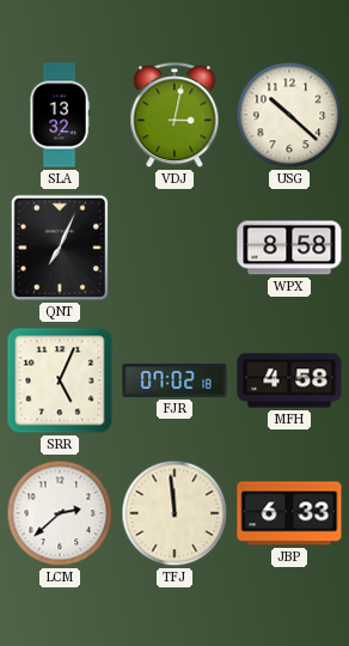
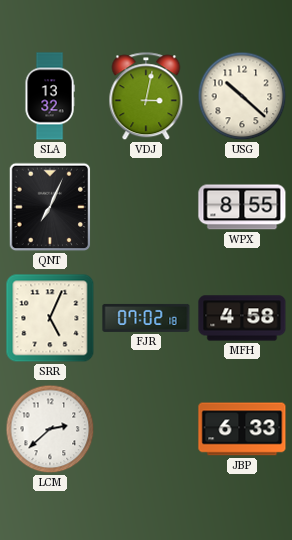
WPX: 8:58 -> 8:55
TFJ: 11:59 -> none
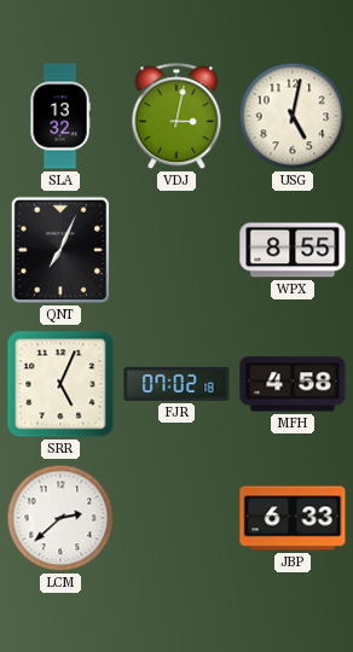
USG: 10:22 -> 5:02
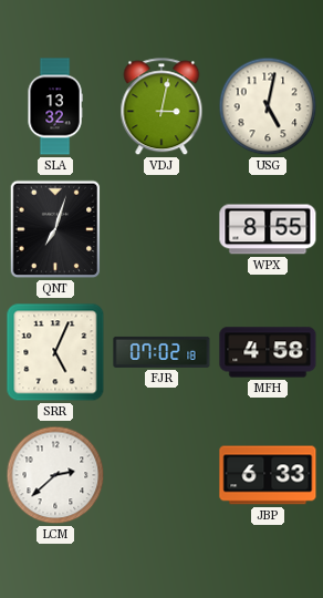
QNT: 7:04 -> 7:03
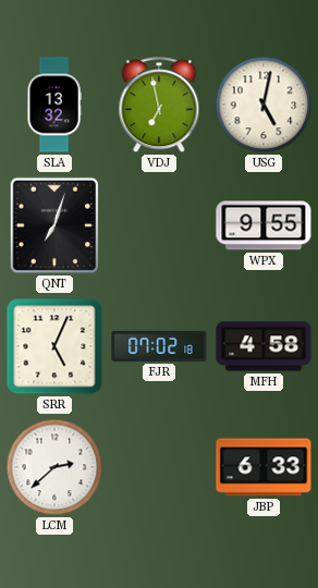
VDJ: 3:02 -> 6:58
WPX: 8:55 -> 9:55
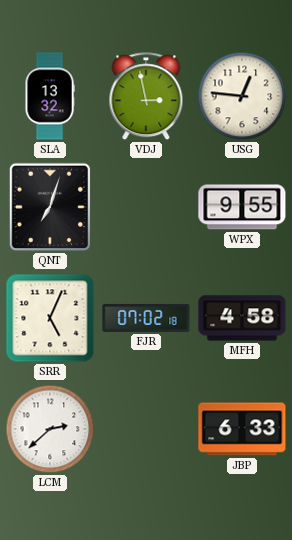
VDJ: 6:58 -> 2:58
USG: 5:02 -> 12:46
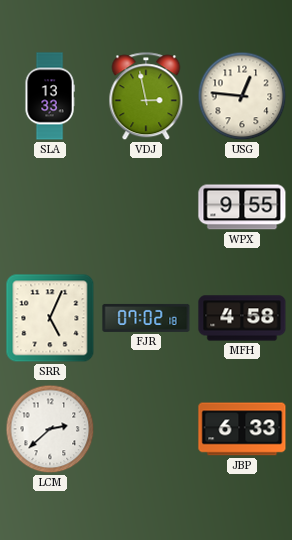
SLA: 13:32 -> 13:33
QNT: 7:03 -> none
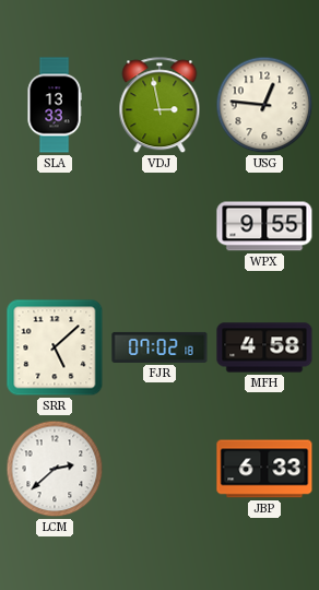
SRR: 5:04 -> 5:08
